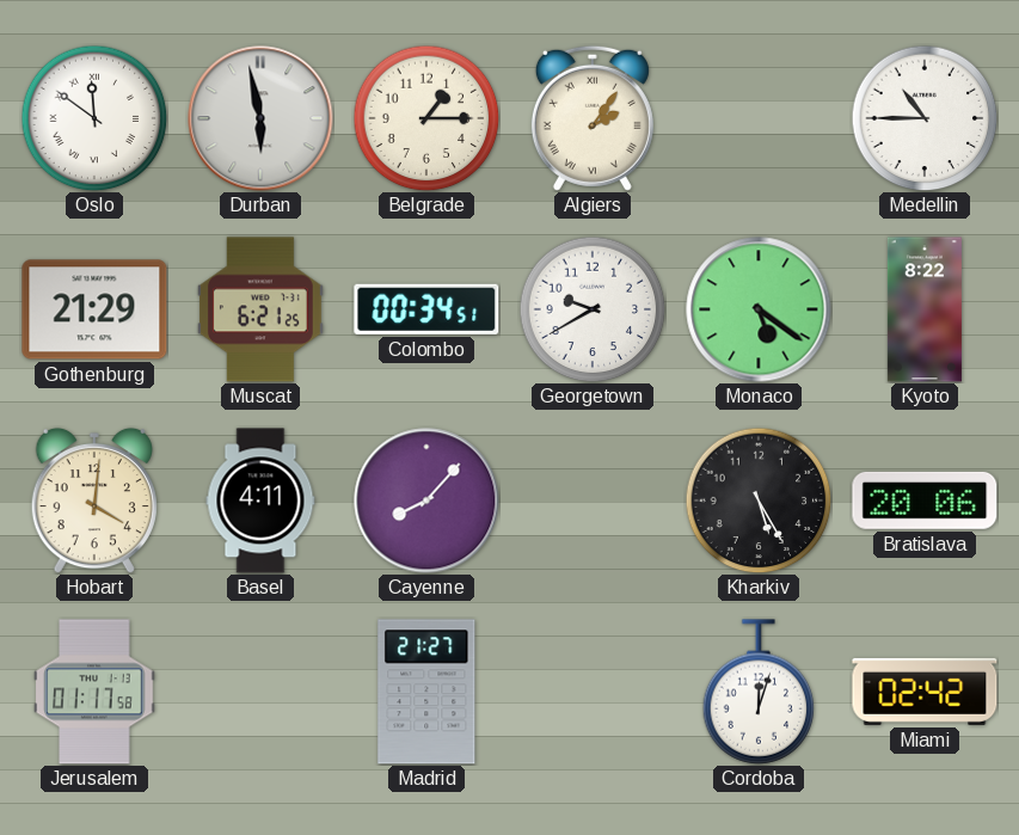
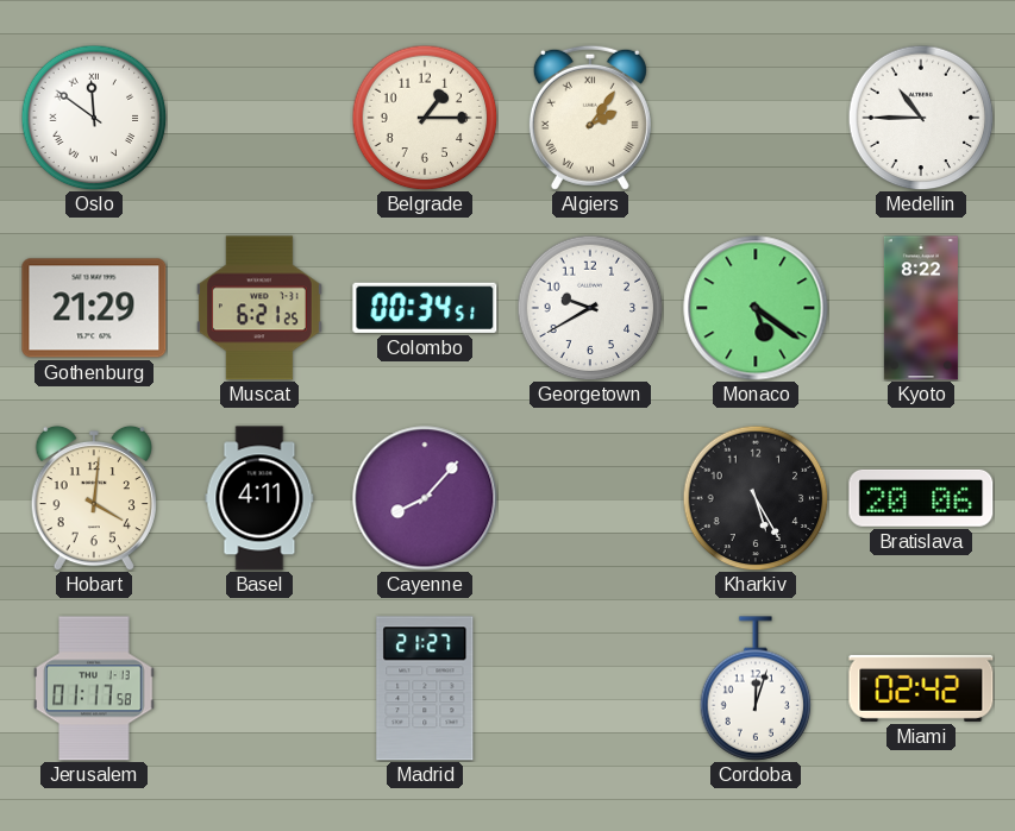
Durban: 5:58 -> none
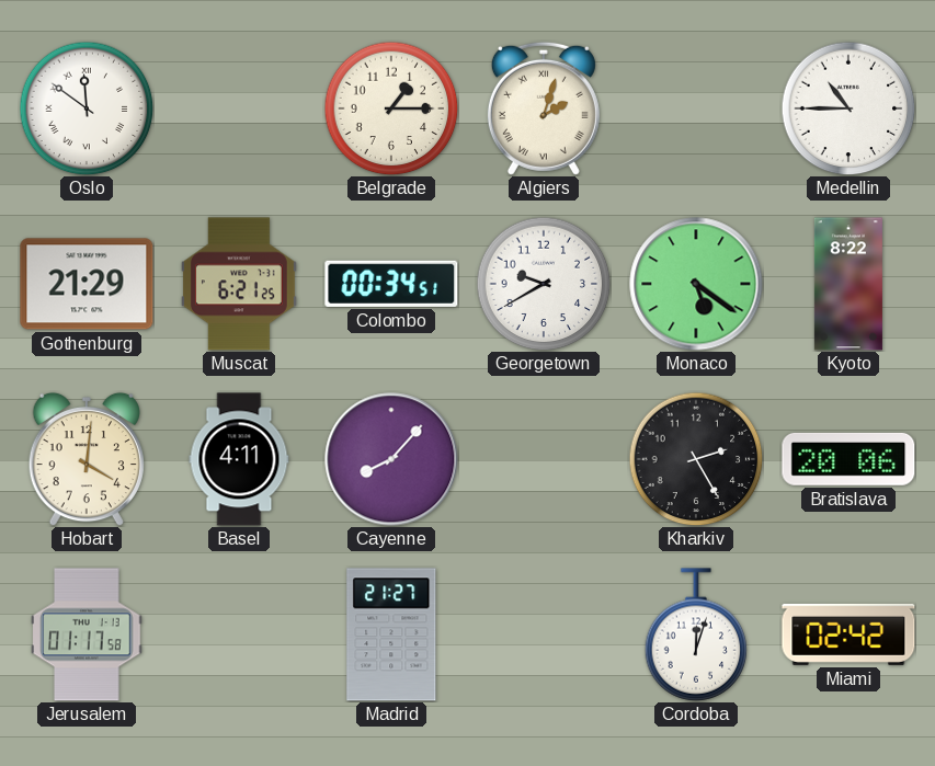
Algiers: 2:06 -> 2:03
Kharkiv: 5:25 -> 2:25
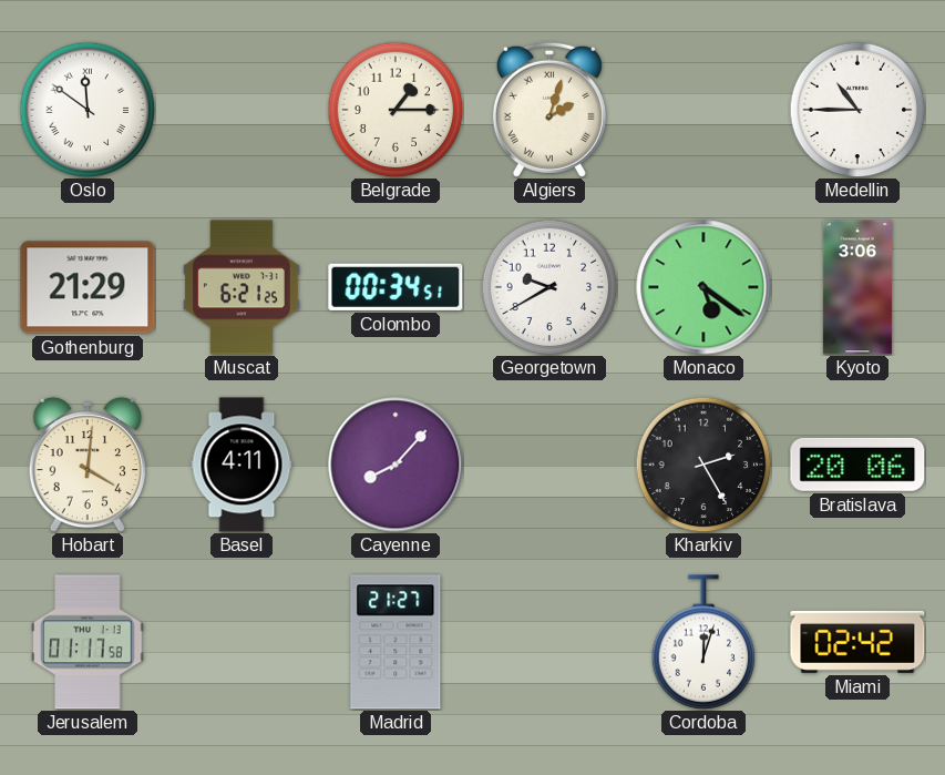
Kyoto: 8:22 -> 3:06
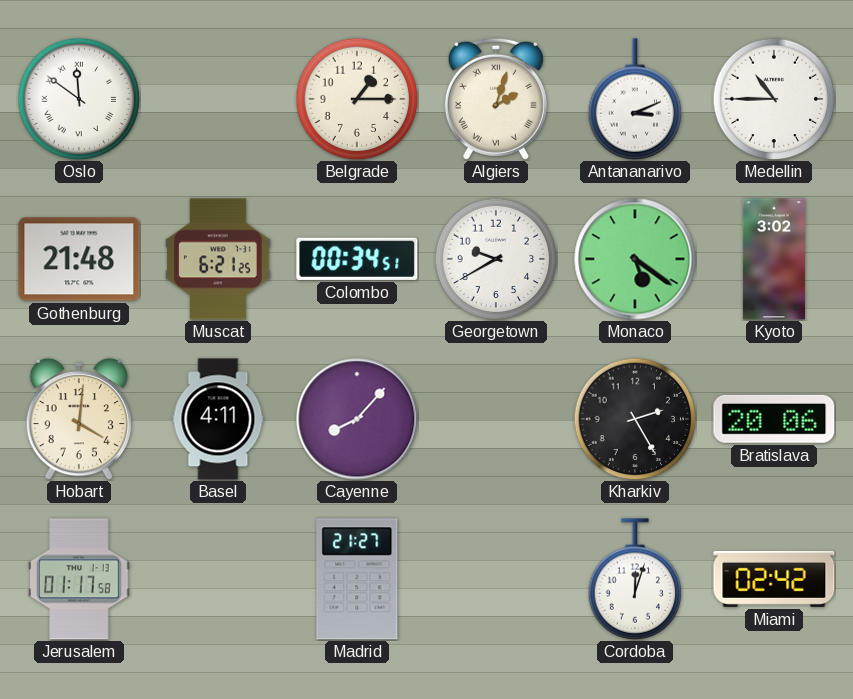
Antananarivo: none -> 3:11
Gothenburg: 21:29 -> 21:48
Kyoto: 3:06 -> 3:02
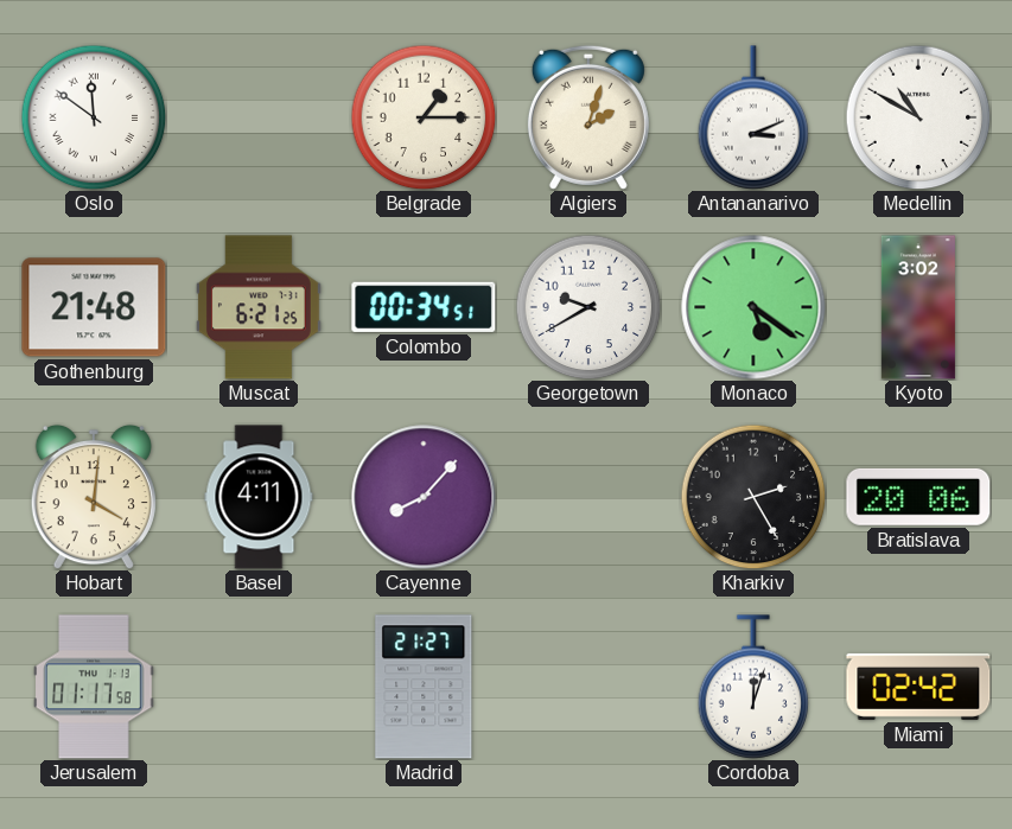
Medellin: 10:45 -> 10:50
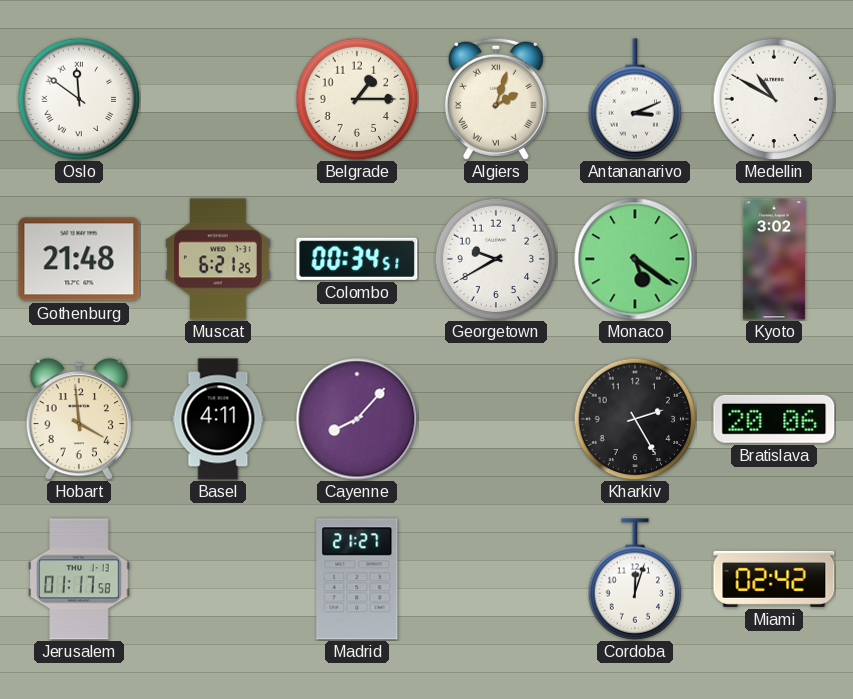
Hobart: 4:01 -> 3:59
